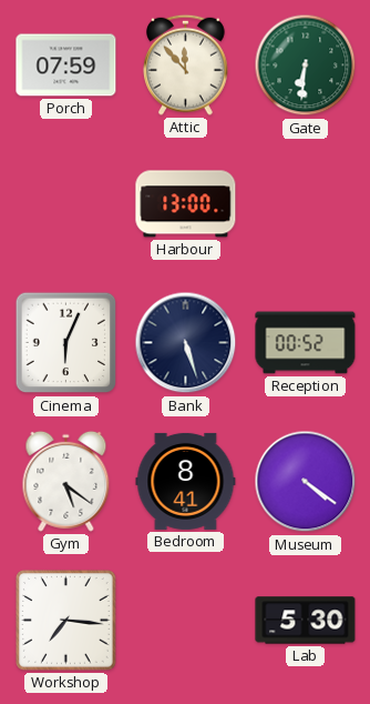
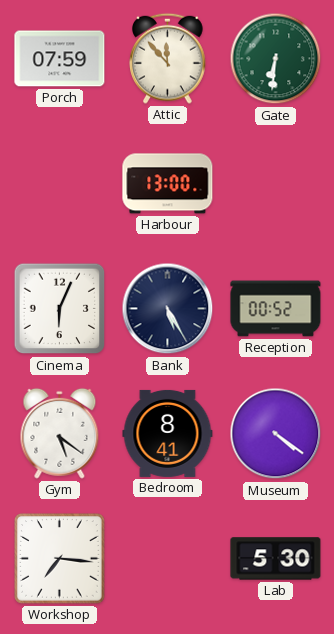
Bank: 5:27 -> 5:25
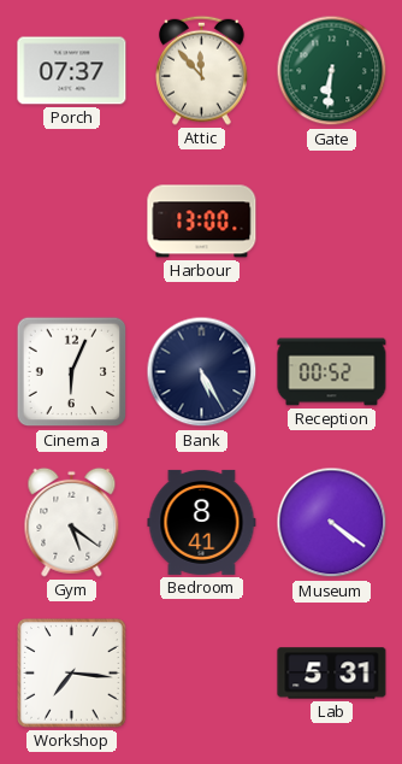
Porch: 07:59 -> 07:37
Lab: 5:30 -> 5:31
